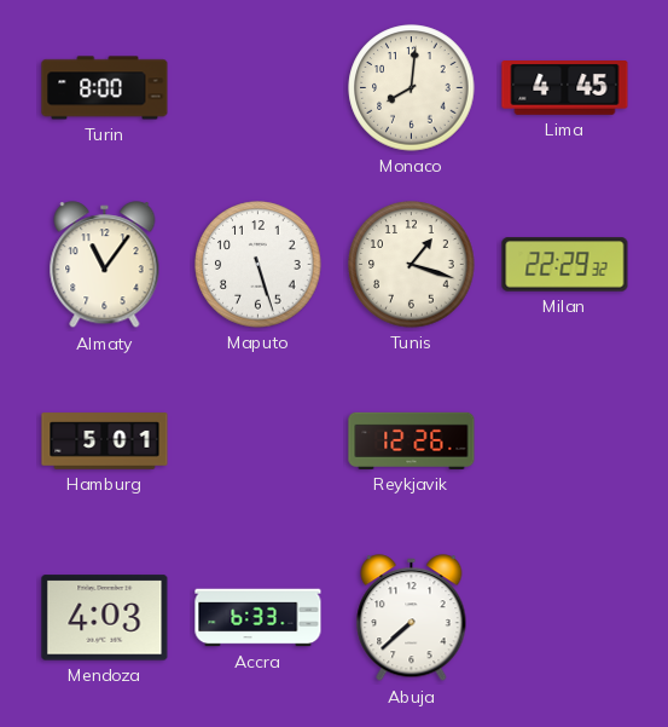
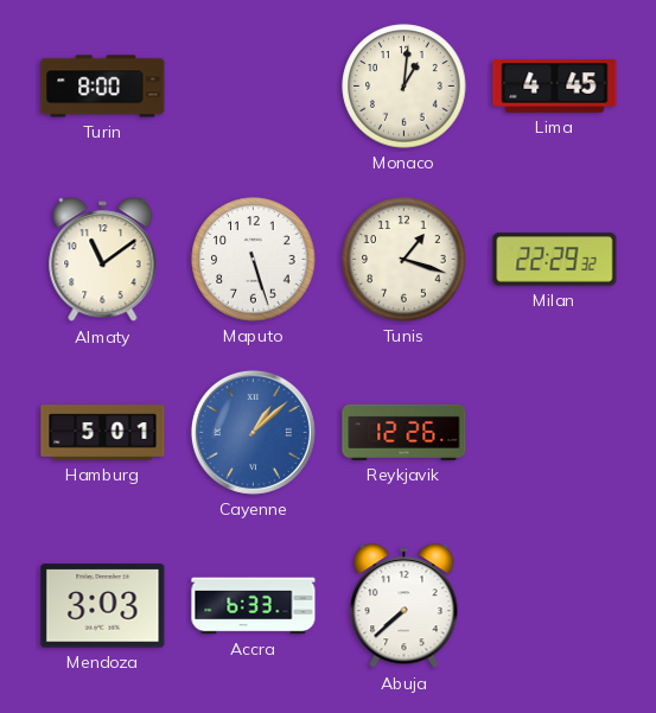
Monaco: 8:01 -> 1:01
Almaty: 11:06 -> 11:09
Cayenne: none -> 1:08
Mendoza: 4:03 -> 3:03
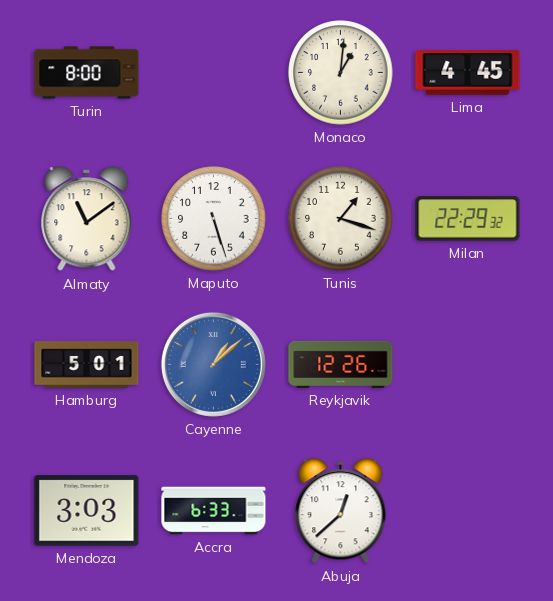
Abuja: 7:38 -> 12:38
